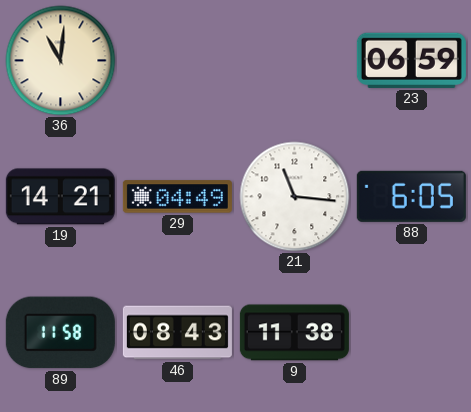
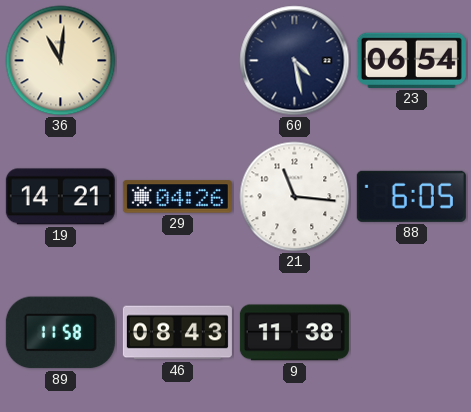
60: none -> 4:28
23: 06:59 -> 06:54
29: 04:49 -> 04:26
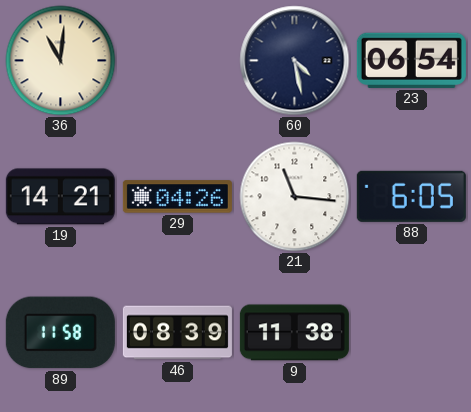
46: 08:43 -> 08:39
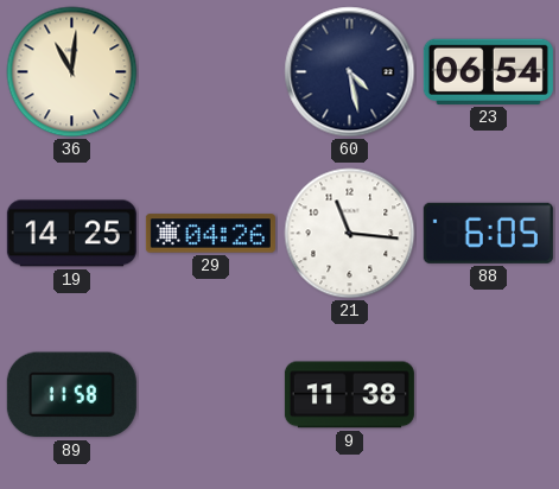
19: 14:21 -> 14:25
46: 08:39 -> none
